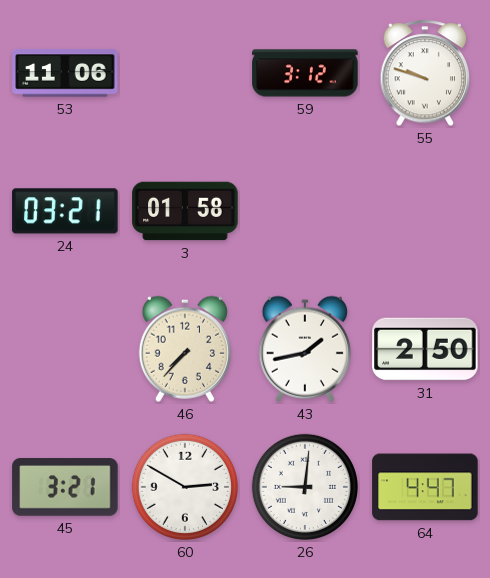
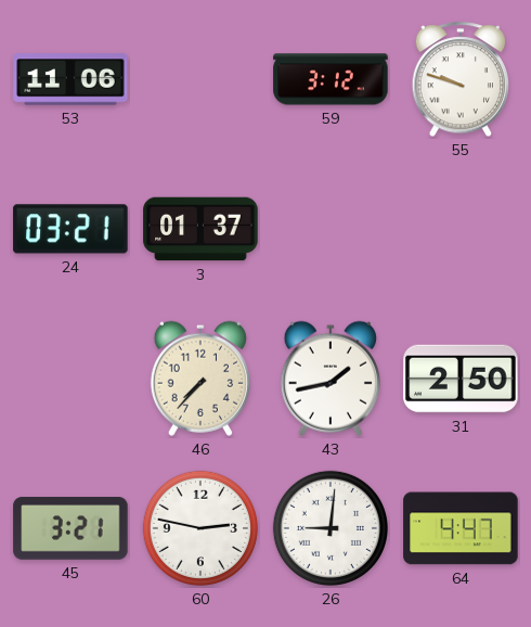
3: 01:58 -> 01:37
60: 2:50 -> 2:47
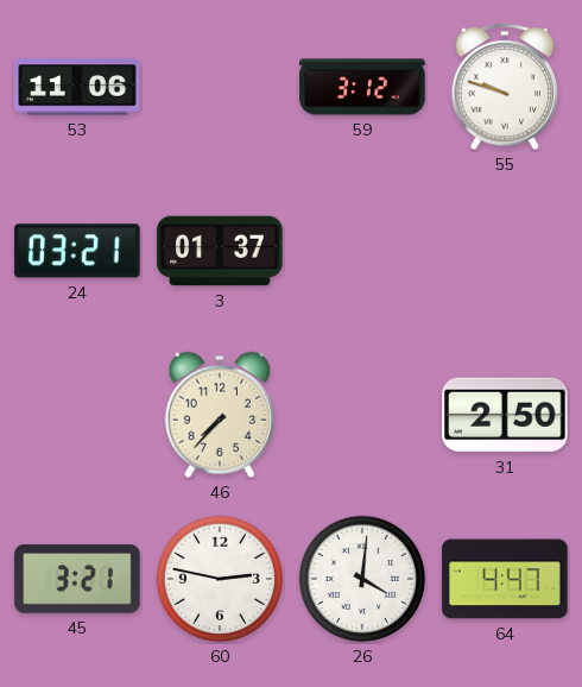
43: 1:43 -> none
26: 9:01 -> 4:01
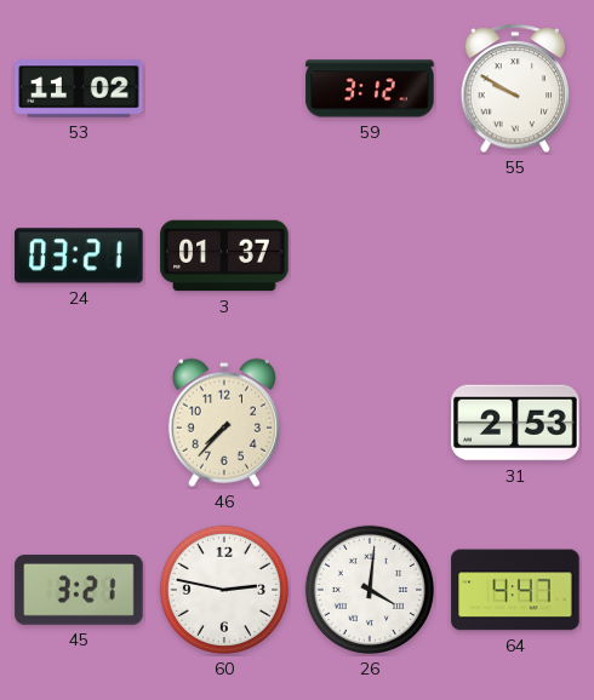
53: 11:06 -> 11:02
55: 9:48 -> 9:50
31: 2:50 -> 2:53
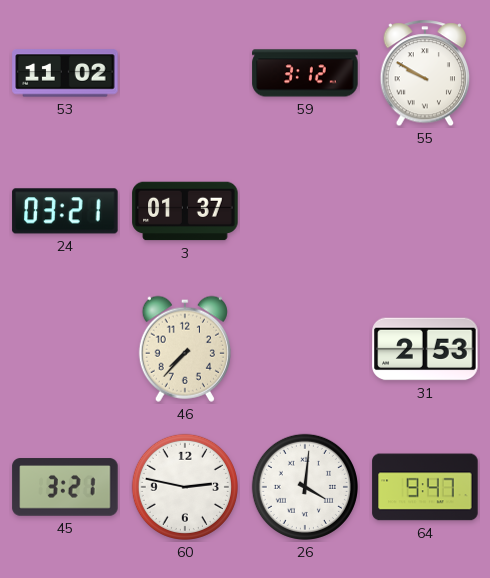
64: 4:47 -> 9:47
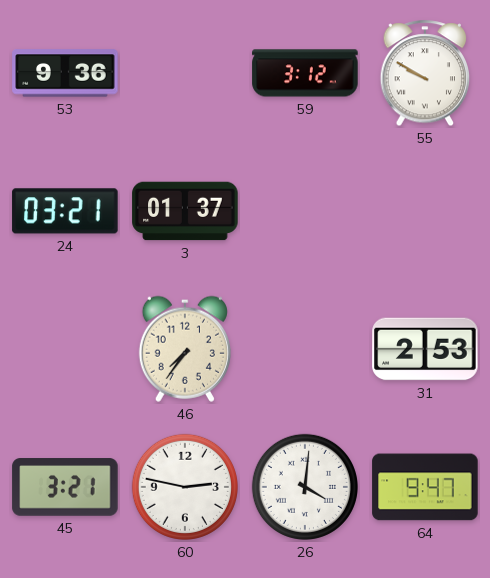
53: 11:02 -> 9:36
46: 7:37 -> 7:36
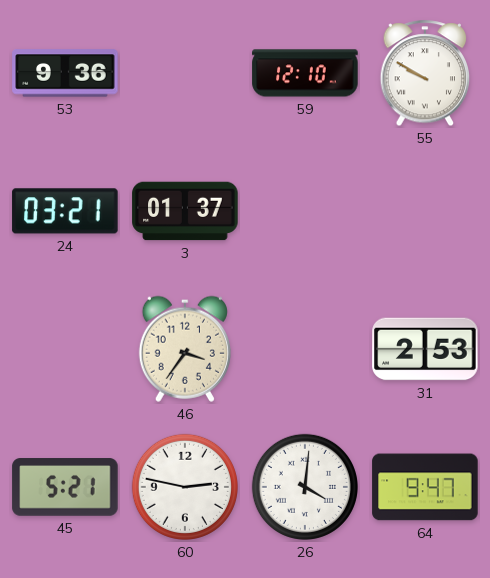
59: 3:12 -> 12:10
46: 7:36 -> 3:36
45: 3:21 -> 5:21
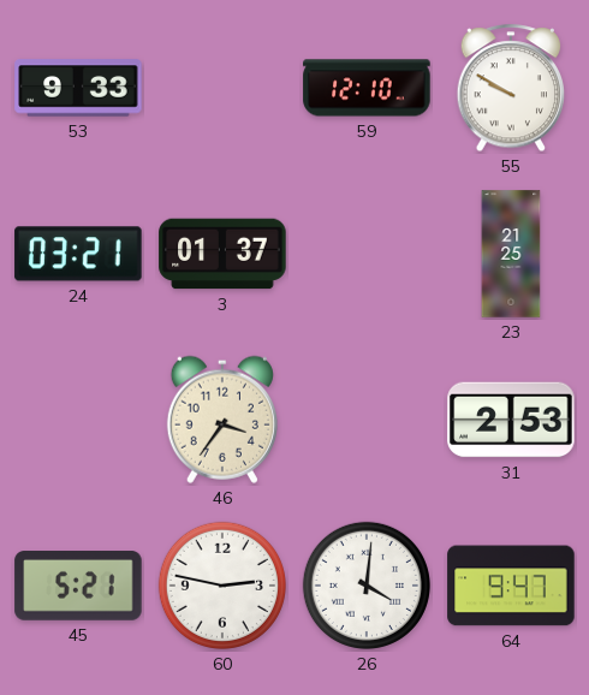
53: 9:36 -> 9:33
23: none -> 21:25
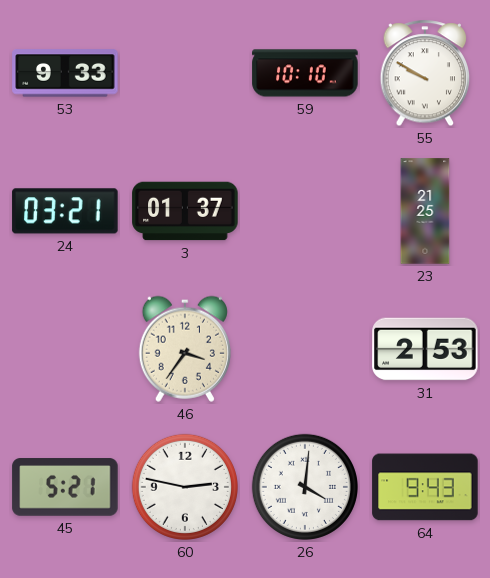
59: 12:10 -> 10:10
64: 9:47 -> 9:43
